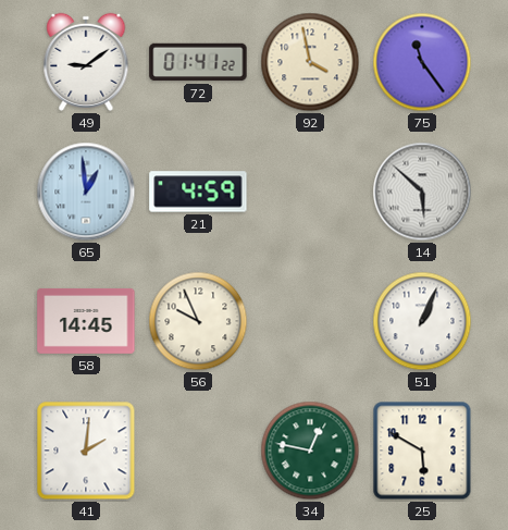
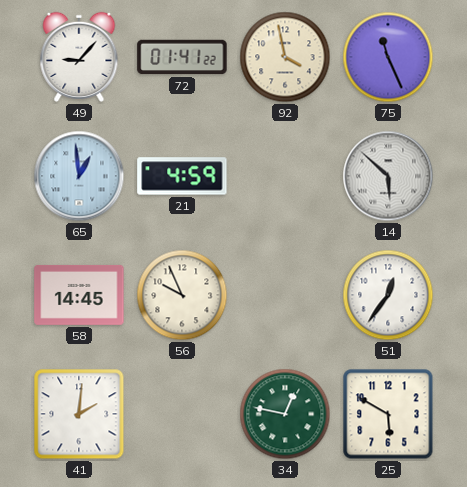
49: 9:09 -> 9:07
75: 11:24 -> 11:26
51: 1:04 -> 12:36
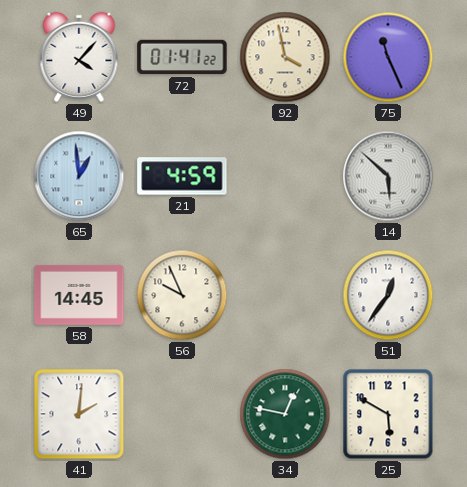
49: 9:07 -> 4:07
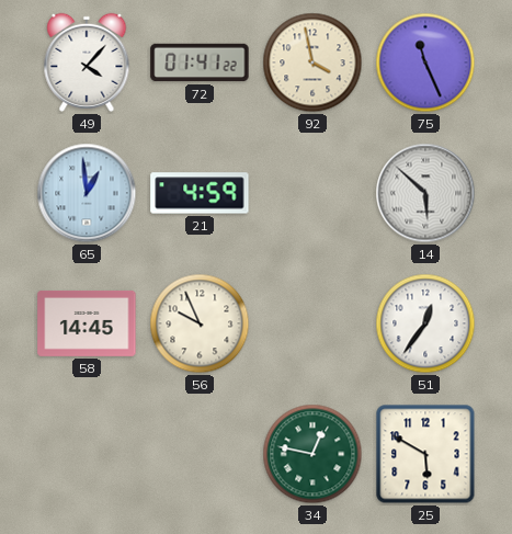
41: 2:01 -> none
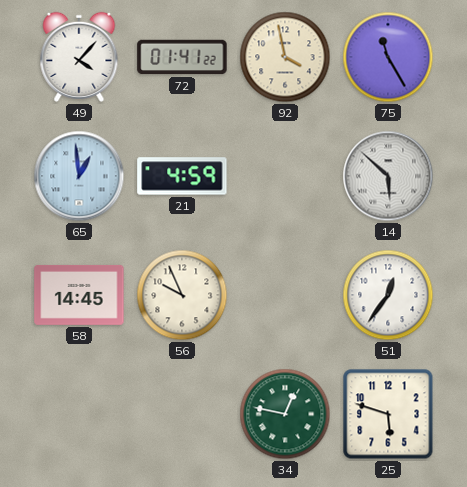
75: 11:26 -> 11:25
25: 5:50 -> 5:48
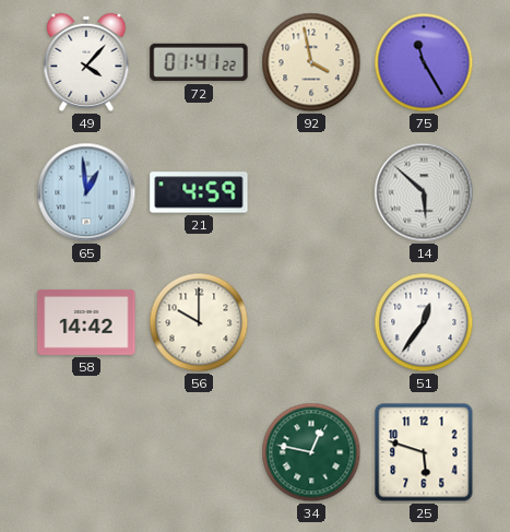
58: 14:45 -> 14:42
56: 9:56 -> 10:00
